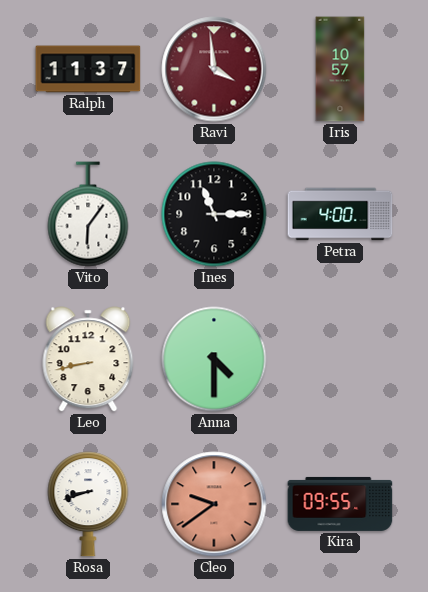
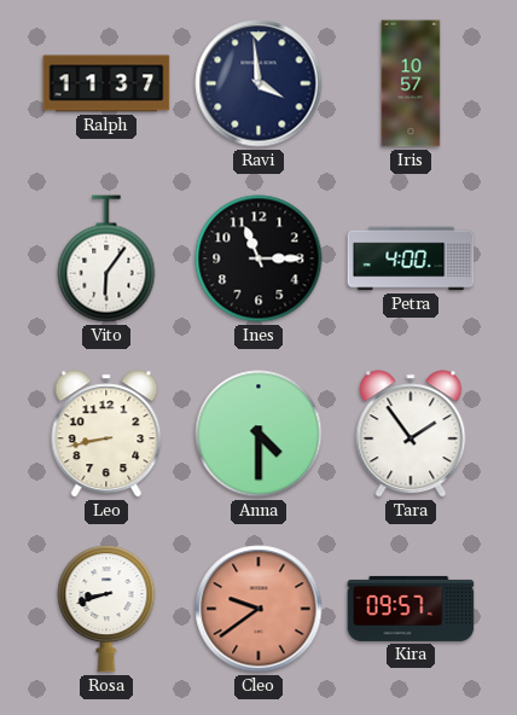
Ravi dial: burgundy -> navy
Tara: none -> 1:54
Kira: 09:55 -> 09:57
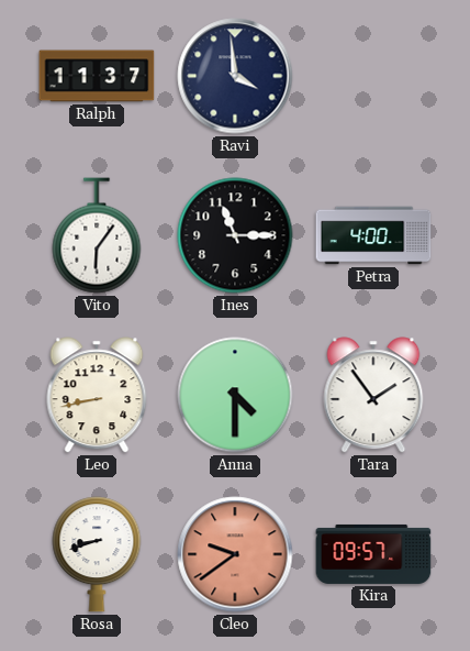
Iris: 10:57 -> none
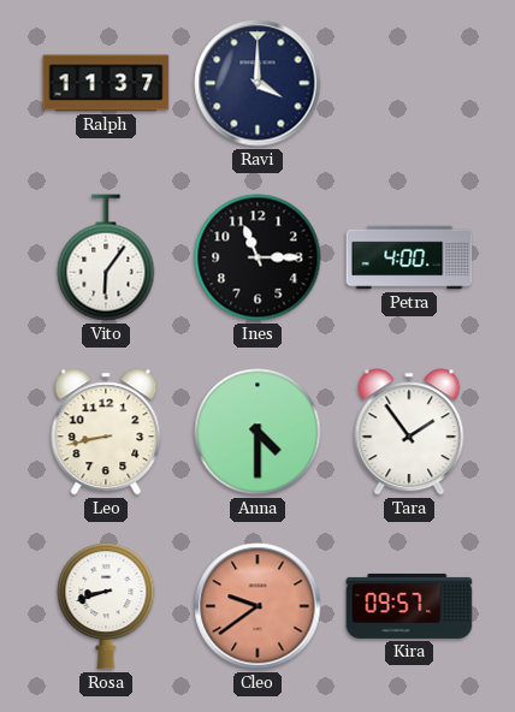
Ravi: 3:59 -> 4:00
